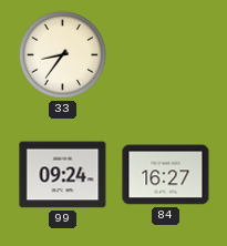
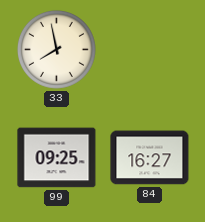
33: 8:36 -> 7:58
99: 09:24 -> 09:25
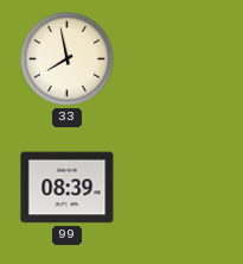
99: 09:25 -> 08:39
84: 16:27 -> none
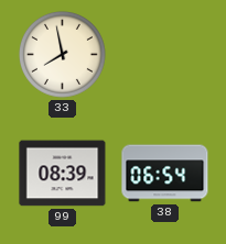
38: none -> 06:54
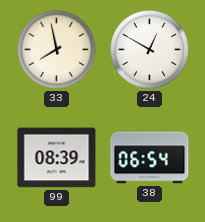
24: none -> 12:50
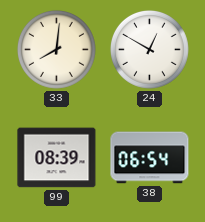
33: 7:58 -> 8:01
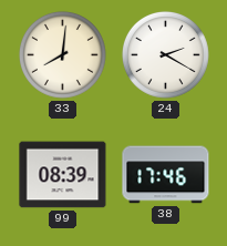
24: 12:50 -> 2:20
38: 06:54 -> 17:46
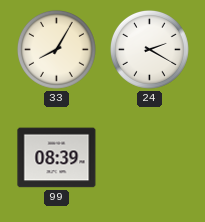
33: 8:01 -> 8:05
38: 17:46 -> none
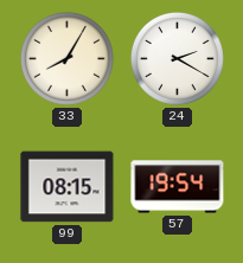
99: 08:39 -> 08:15
57: none -> 19:54
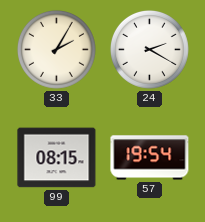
33: 8:05 -> 2:05
